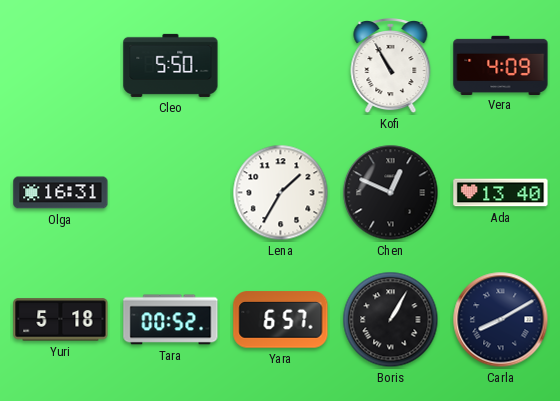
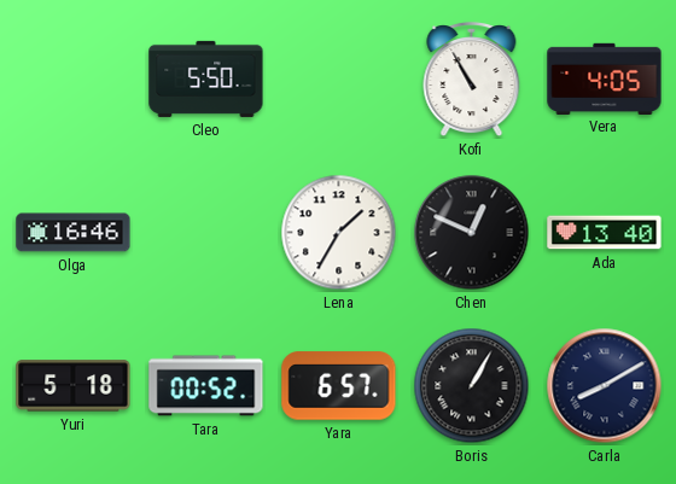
Vera: 4:09 -> 4:05
Olga: 16:31 -> 16:46
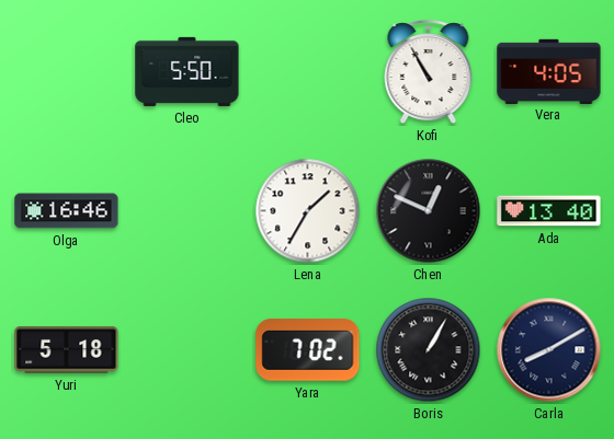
Tara: 00:52 -> none
Yara: 6:57 -> 7:02
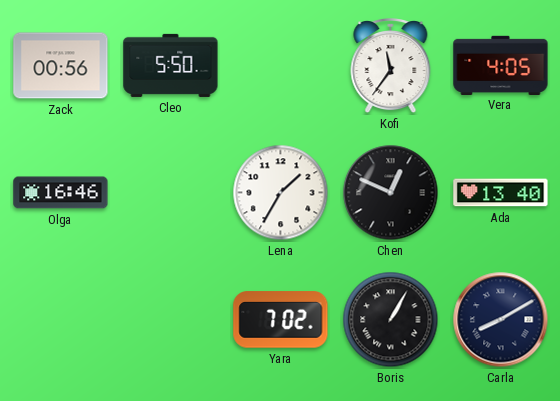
Zack: none -> 00:56
Kofi: 10:55 -> 11:36
Yuri: 5:18 -> none
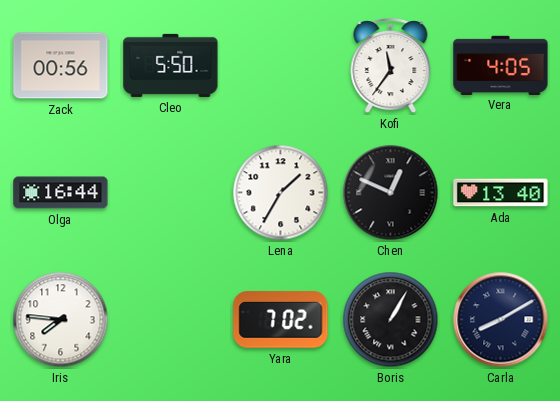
Olga: 16:46 -> 16:44
Iris: none -> 7:46
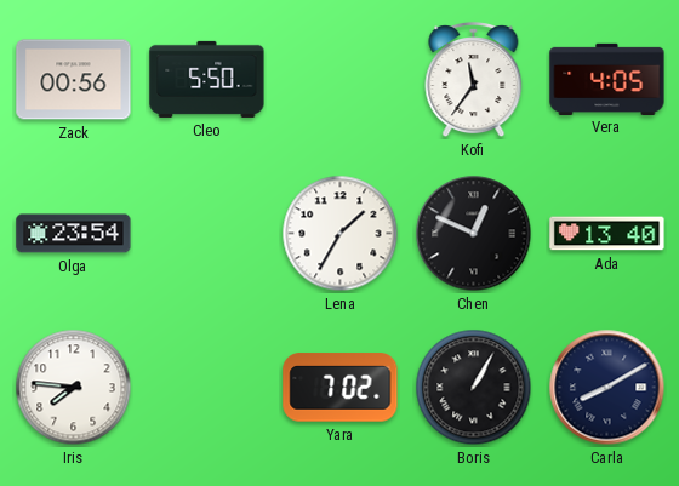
Olga: 16:44 -> 23:54
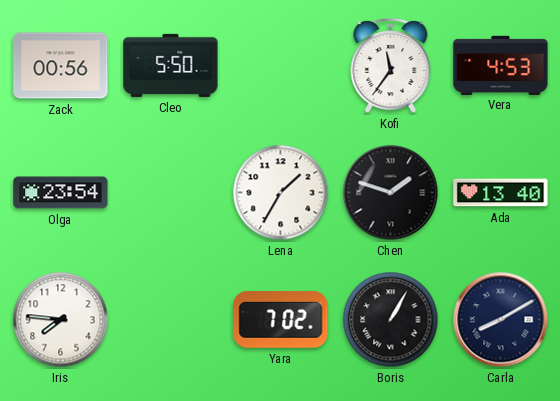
Vera: 4:05 -> 4:53
Chen: 12:49 -> 1:48
